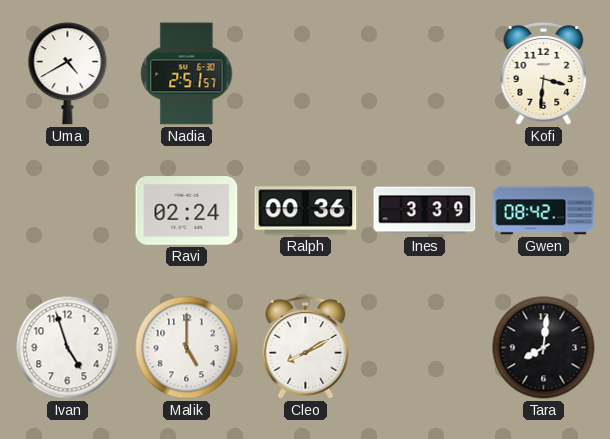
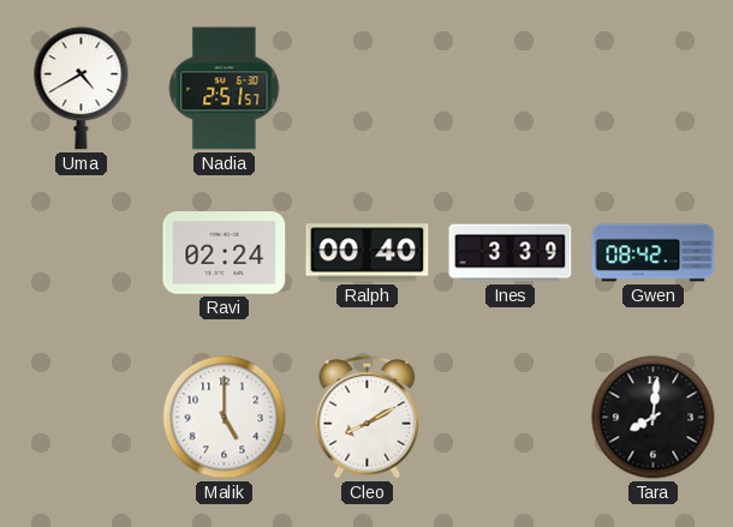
Kofi: 3:31 -> none
Ralph: 00:36 -> 00:40
Ivan: 4:57 -> none
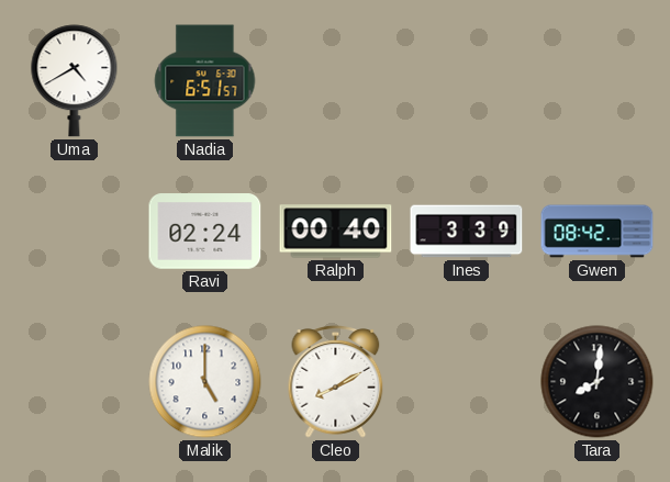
Nadia: 2:51 -> 6:51
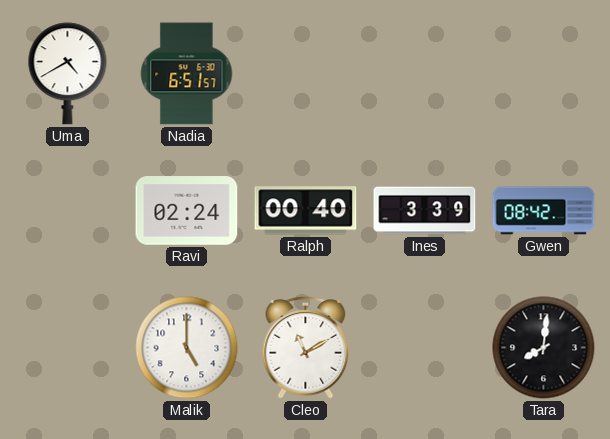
Cleo: 8:10 -> 11:10
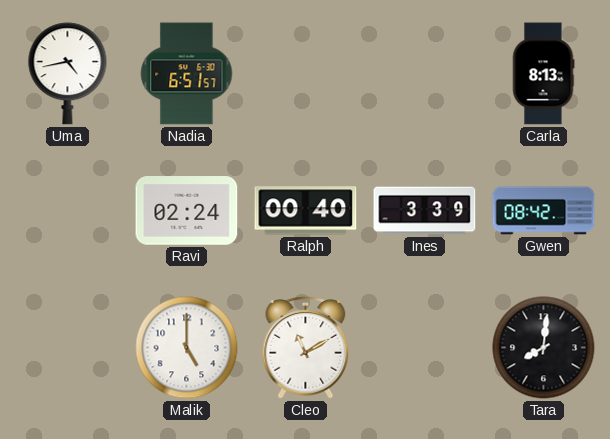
Uma: 4:40 -> 4:43
Carla: none -> 8:13
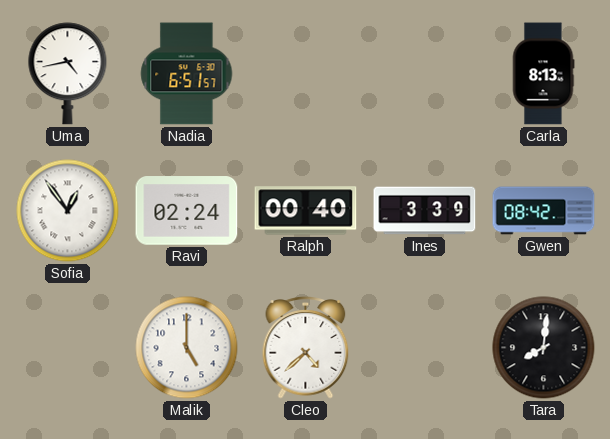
Sofia: none -> 12:54
Cleo: 11:10 -> 4:38
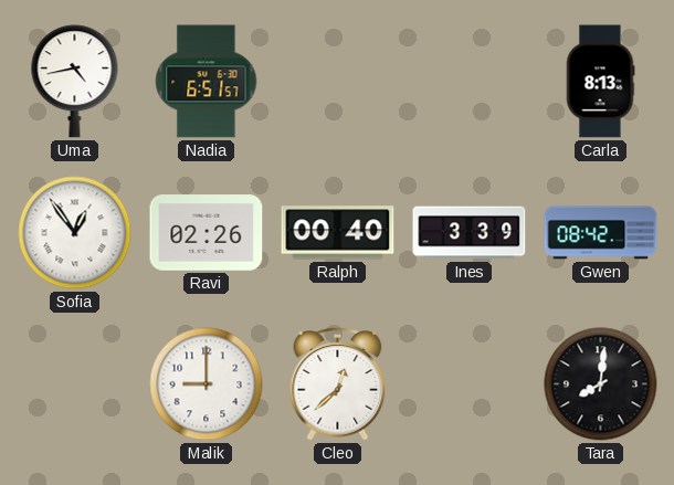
Ravi: 02:24 -> 02:26
Malik: 5:00 -> 9:00
Cleo: 4:38 -> 12:38
